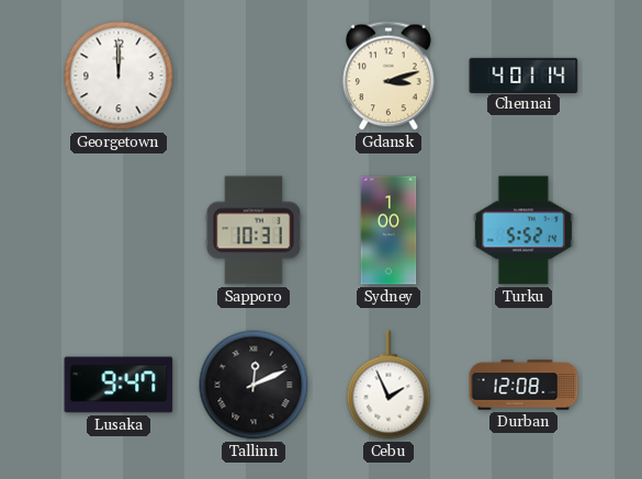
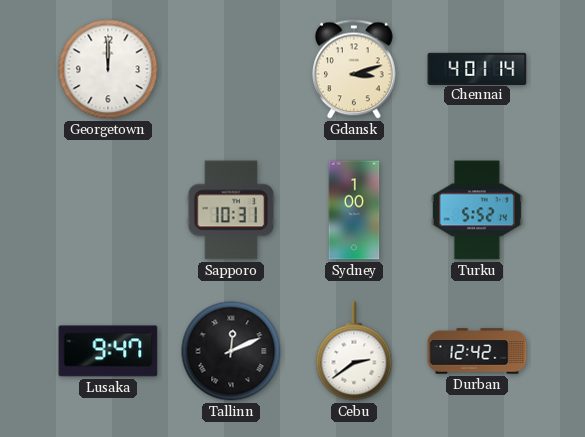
Cebu: 1:56 -> 2:39
Durban: 12:08 -> 12:42
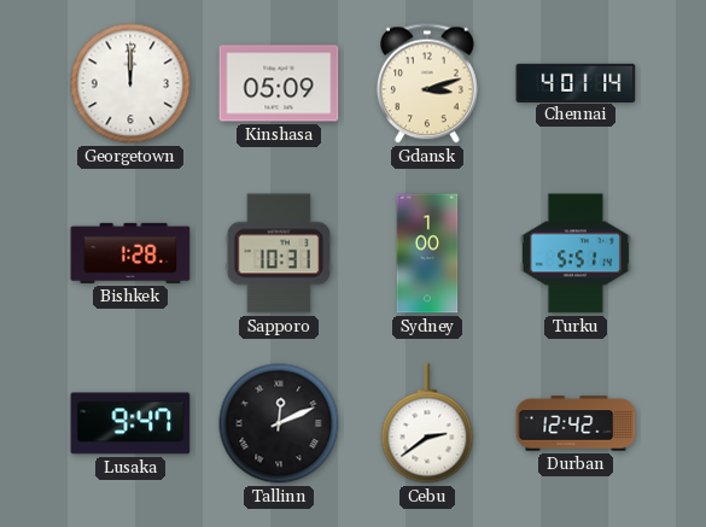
Kinshasa: none -> 05:09
Bishkek: none -> 1:28
Turku: 5:52 -> 5:51
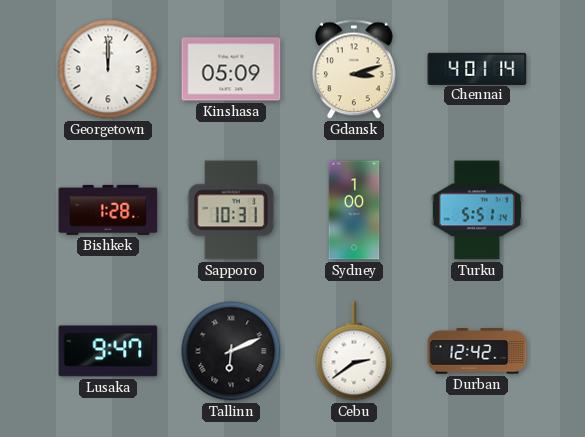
Tallinn: 12:11 -> 6:11
